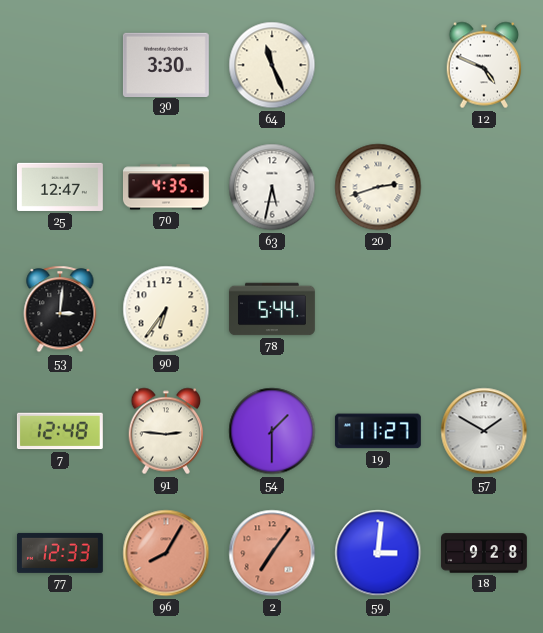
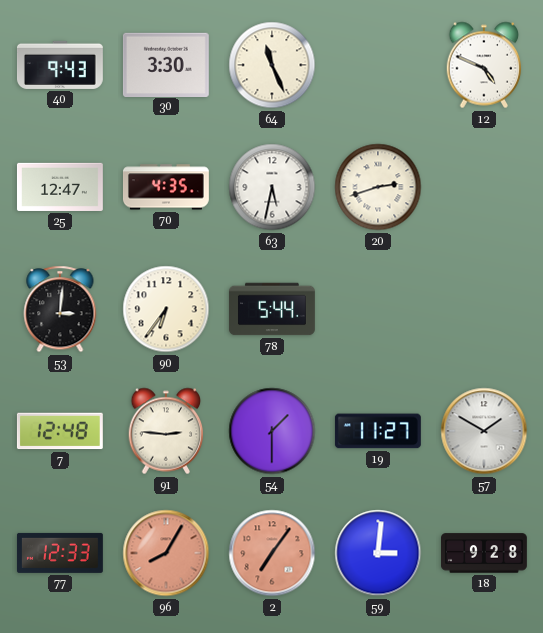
40: none -> 9:43
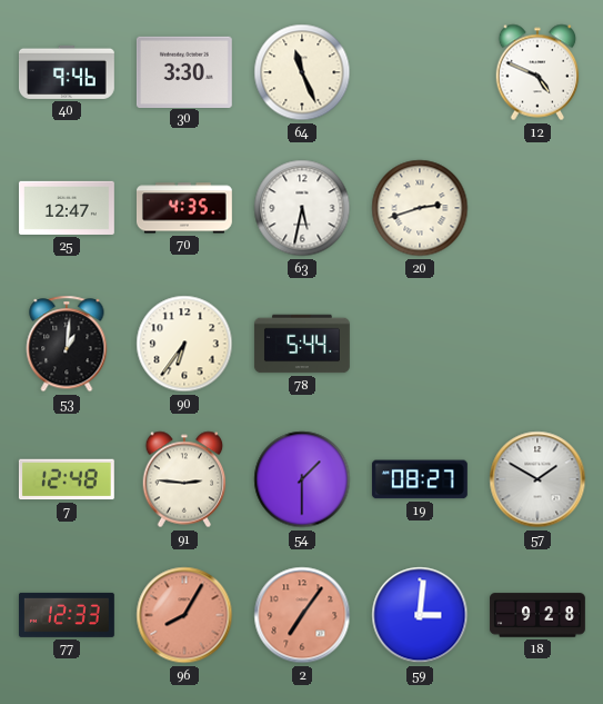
40: 9:43 -> 9:46
53: 3:01 -> 1:01
19: 11:27 -> 08:27
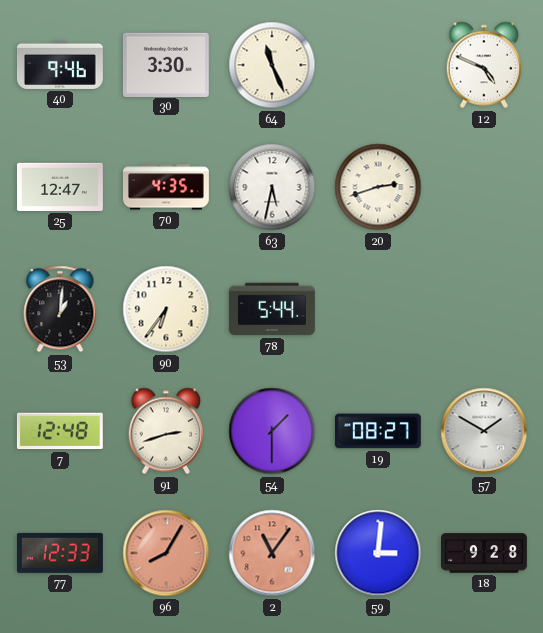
91: 2:46 -> 2:42
2: 7:06 -> 11:06
